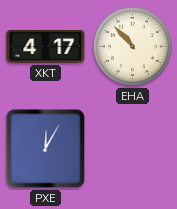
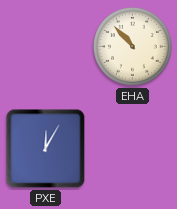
XKT: 4:17 -> none
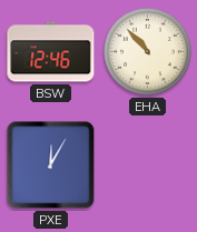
BSW: none -> 12:46
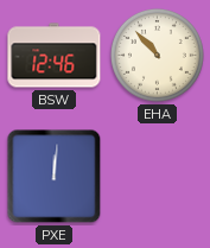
PXE: 12:05 -> 12:01
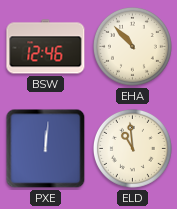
ELD: none -> 10:59
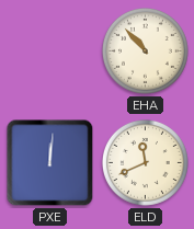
BSW: 12:46 -> none
ELD: 10:59 -> 11:41
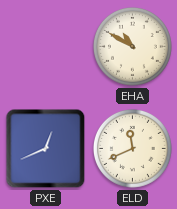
EHA: 10:53 -> 10:50
PXE: 12:01 -> 12:41
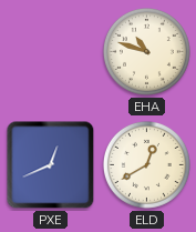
EHA: 10:50 -> 10:48
ELD: 11:41 -> 12:40
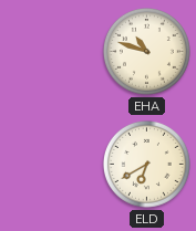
PXE: 12:41 -> none
ELD: 12:40 -> 6:40
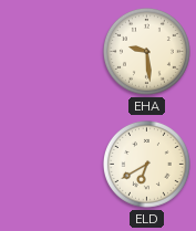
EHA: 10:48 -> 9:29
